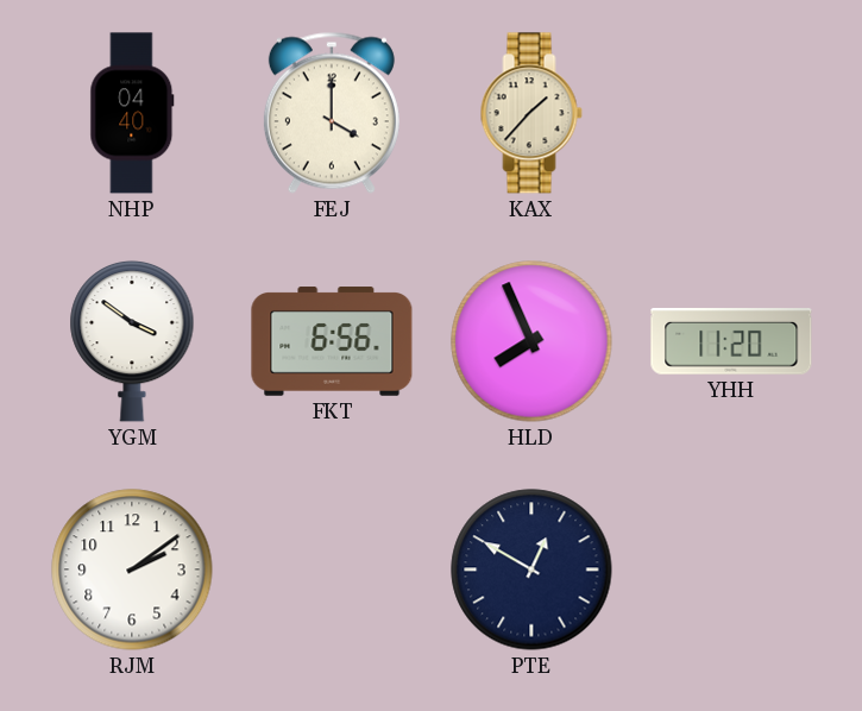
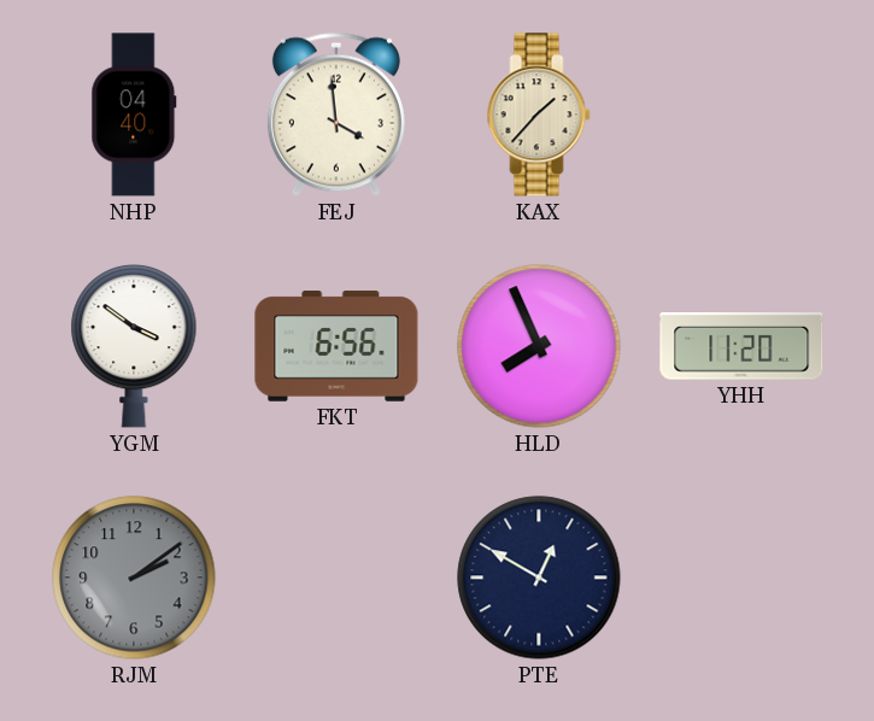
FEJ: 4:00 -> 3:59
RJM dial: white -> grey
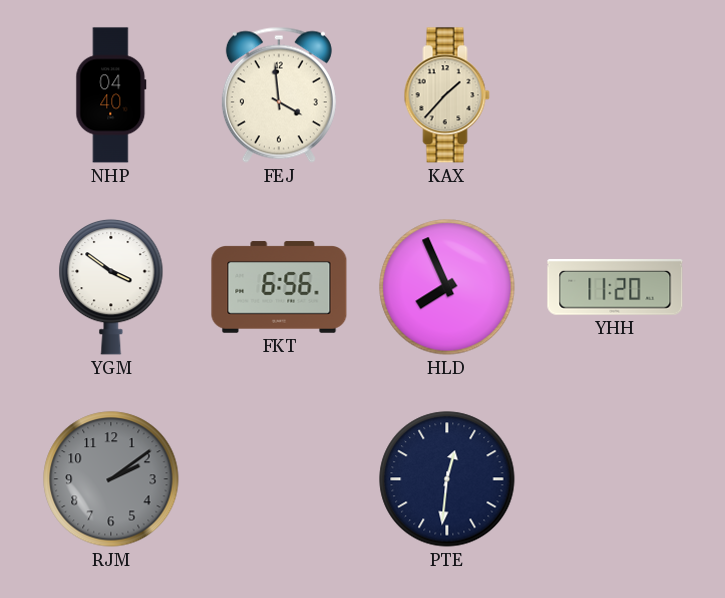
PTE: 12:50 -> 12:31
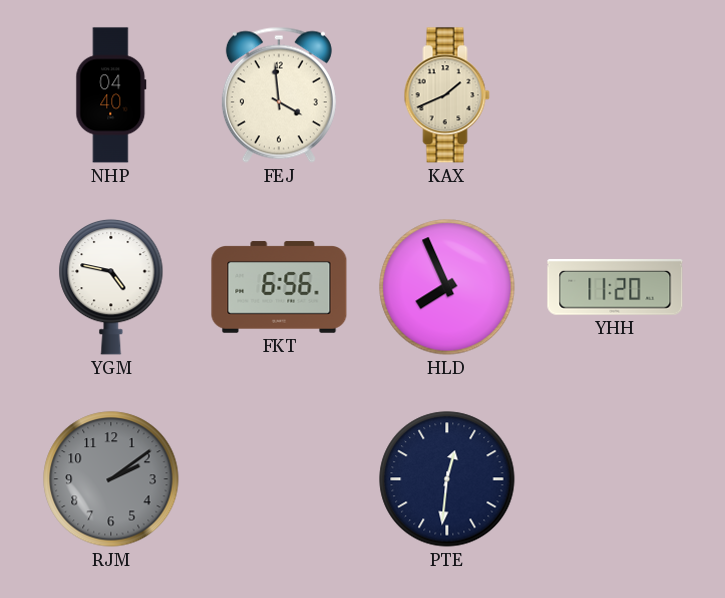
KAX: 1:37 -> 1:41
YGM: 3:51 -> 4:47
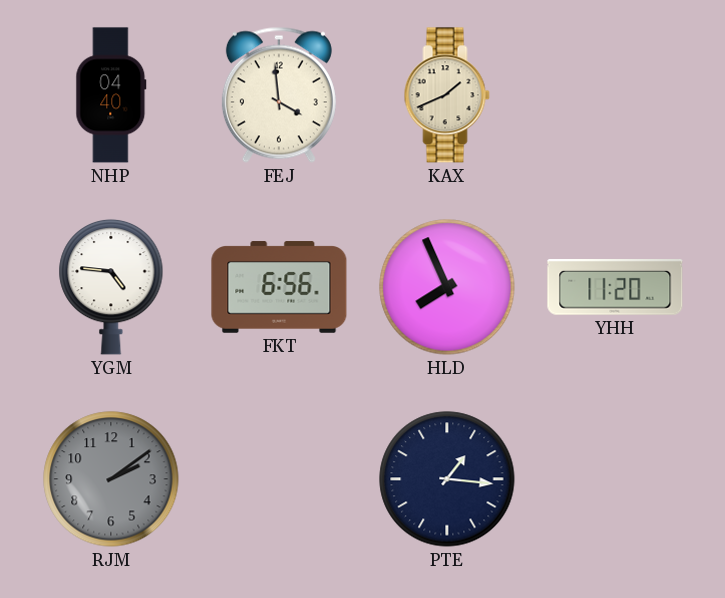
YGM: 4:47 -> 4:46
PTE: 12:31 -> 1:16
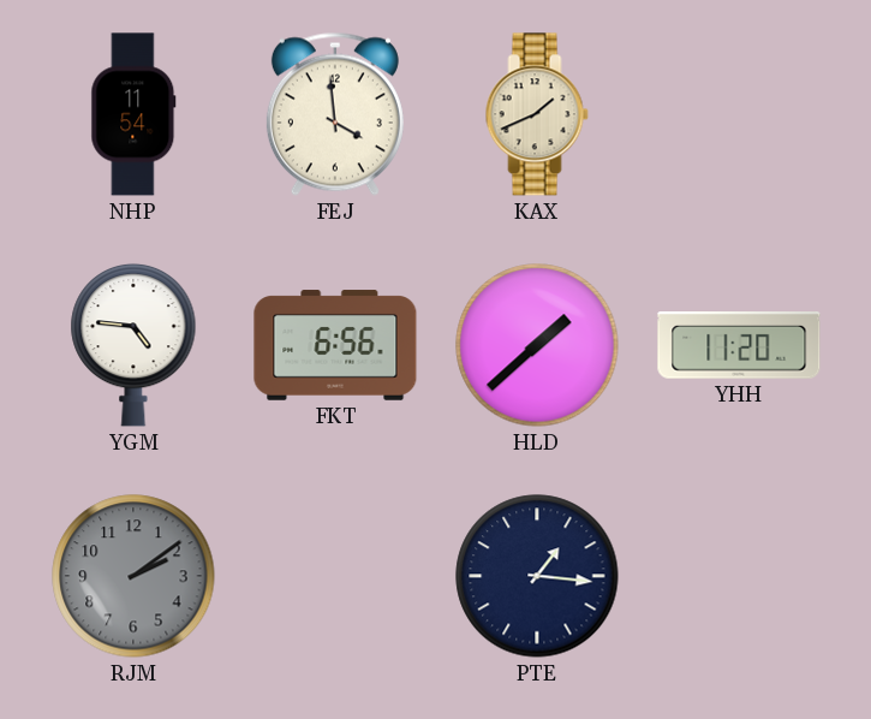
NHP: 04:40 -> 11:54
HLD: 7:56 -> 1:38
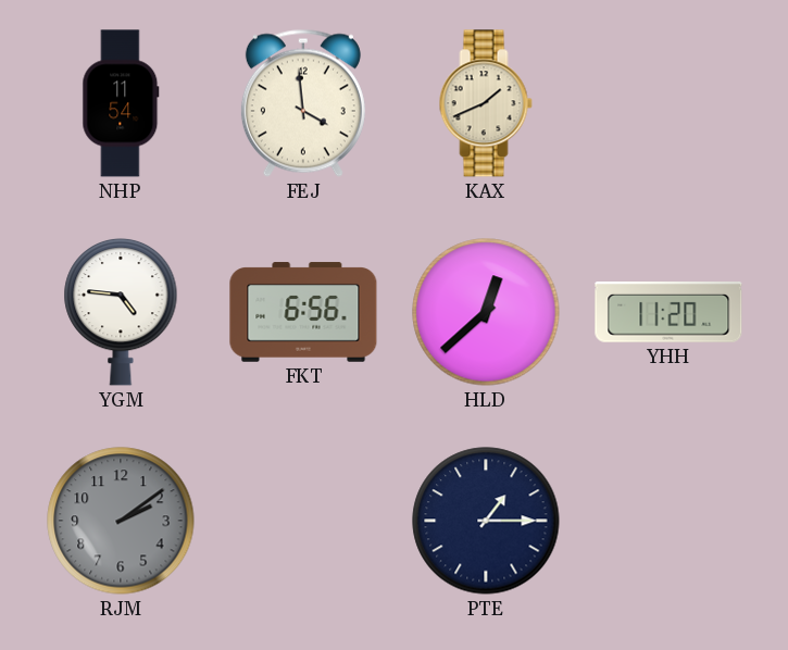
HLD: 1:38 -> 12:38
PTE: 1:16 -> 1:15
